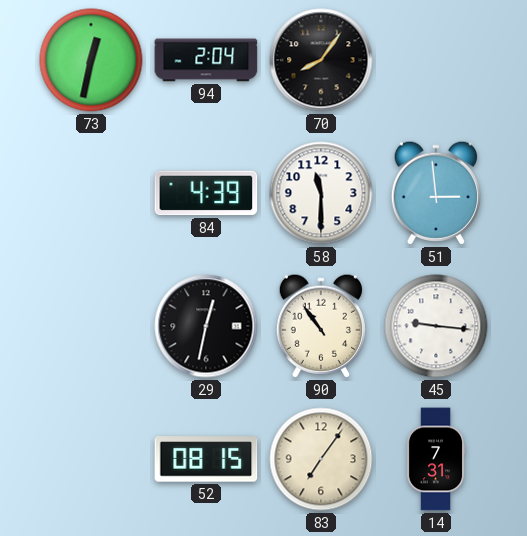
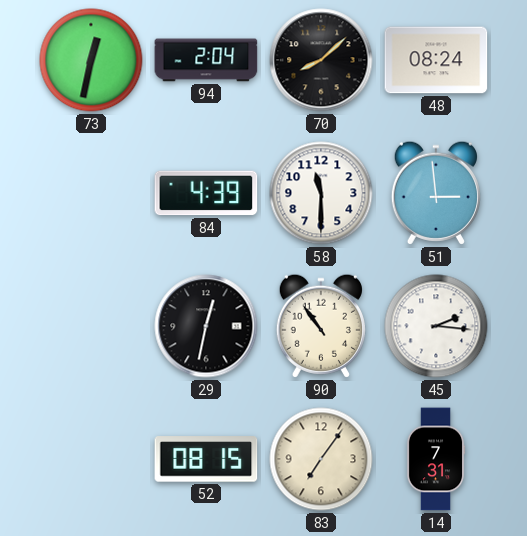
70: 8:06 -> 8:08
48: none -> 08:24
45: 9:16 -> 2:16
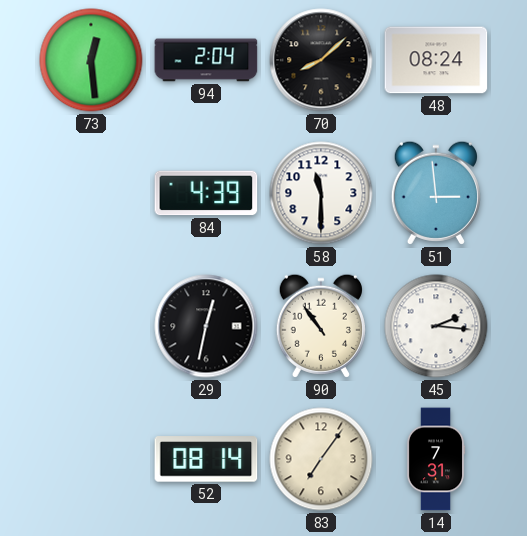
73: 12:32 -> 12:29
52: 08:15 -> 08:14
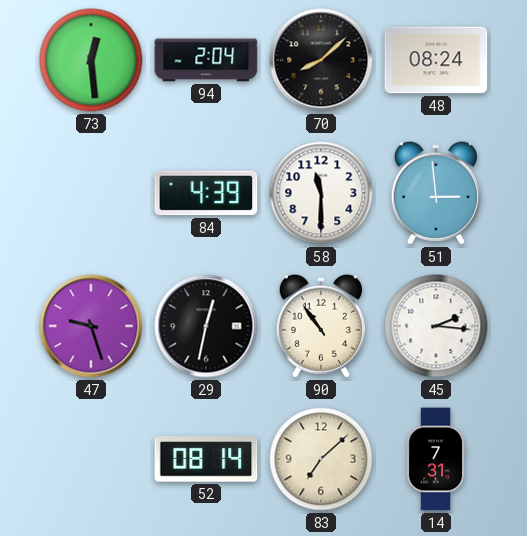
47: none -> 9:27
83: 7:06 -> 7:08
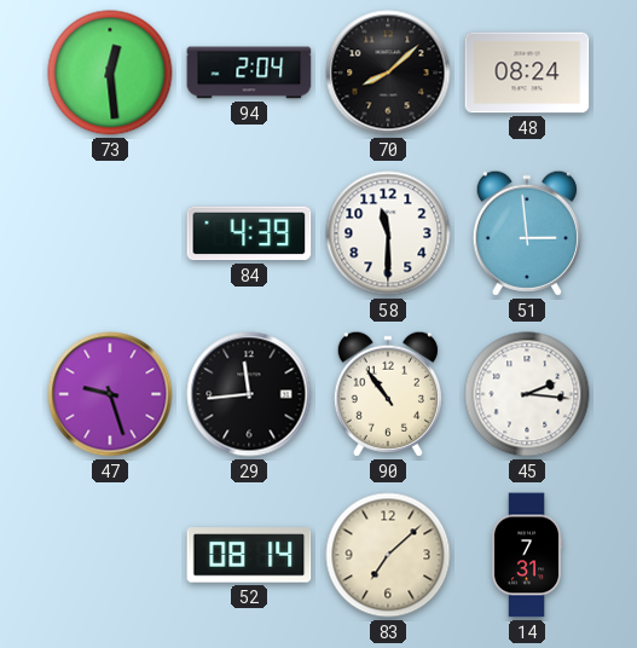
29: 12:32 -> 11:44
